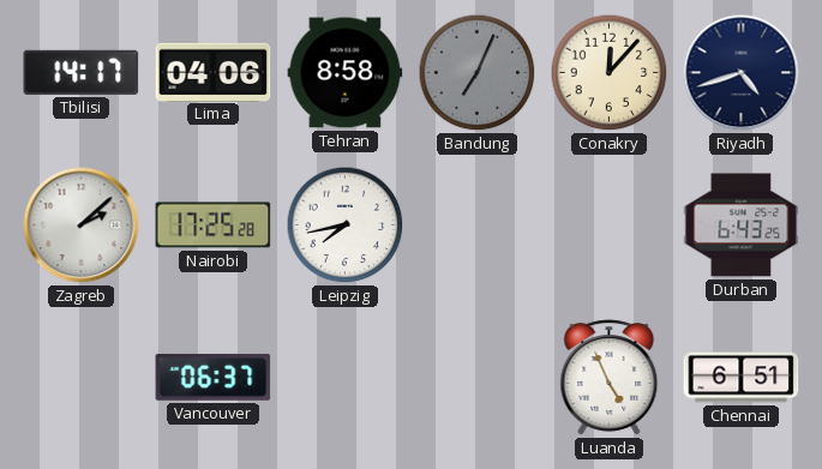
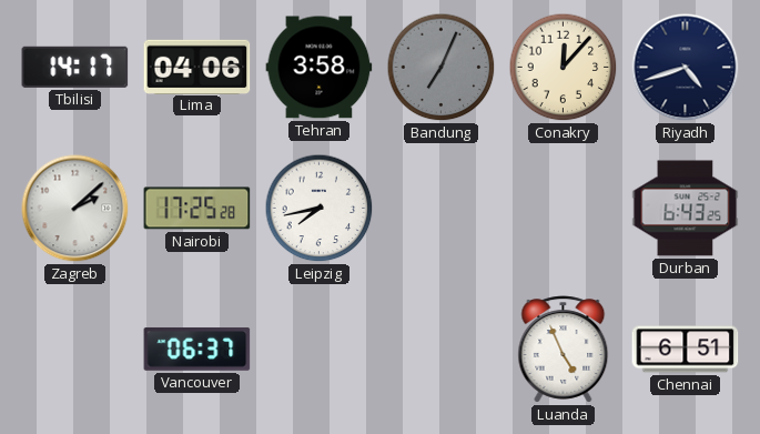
Tehran: 8:58 -> 3:58
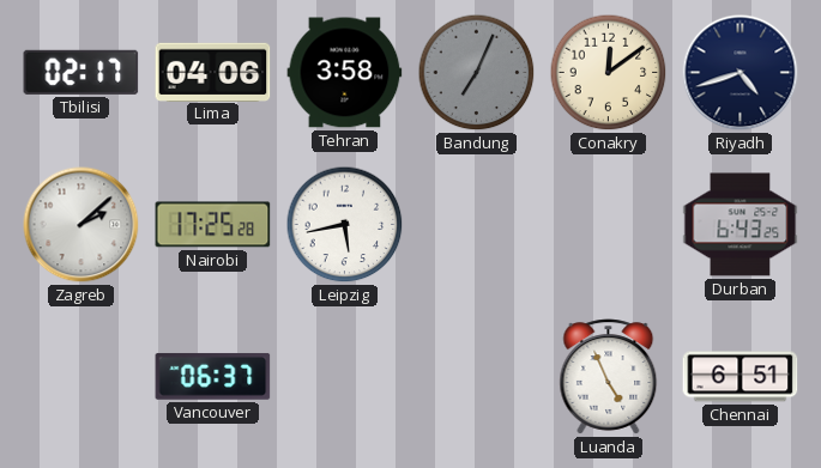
Tbilisi: 14:17 -> 02:17
Conakry: 12:07 -> 12:09
Leipzig: 7:43 -> 5:43
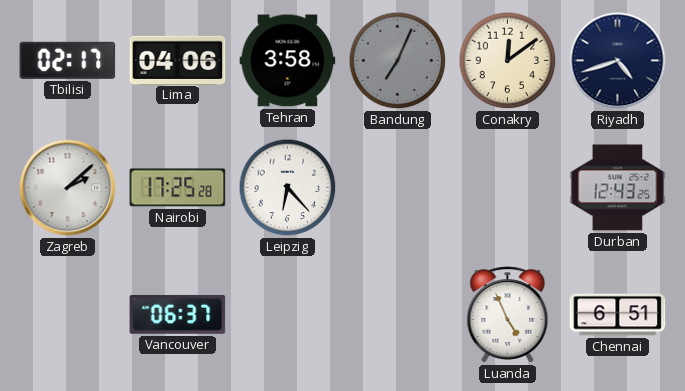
Leipzig: 5:43 -> 6:23
Durban: 6:43 -> 12:43
